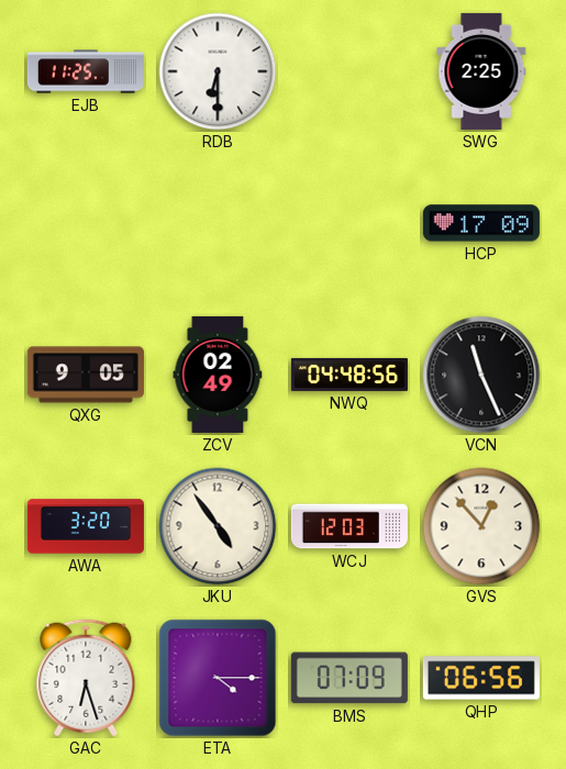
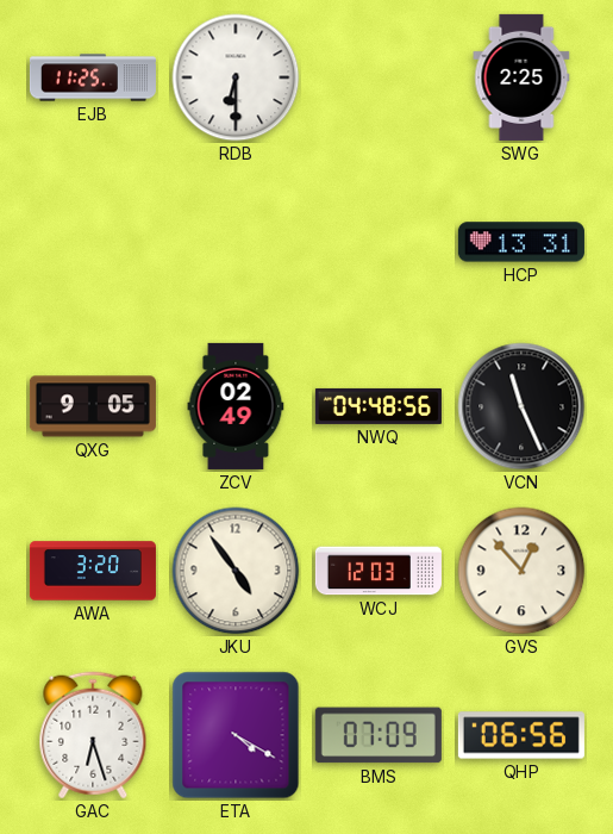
HCP: 17:09 -> 13:31
ETA: 4:15 -> 4:20
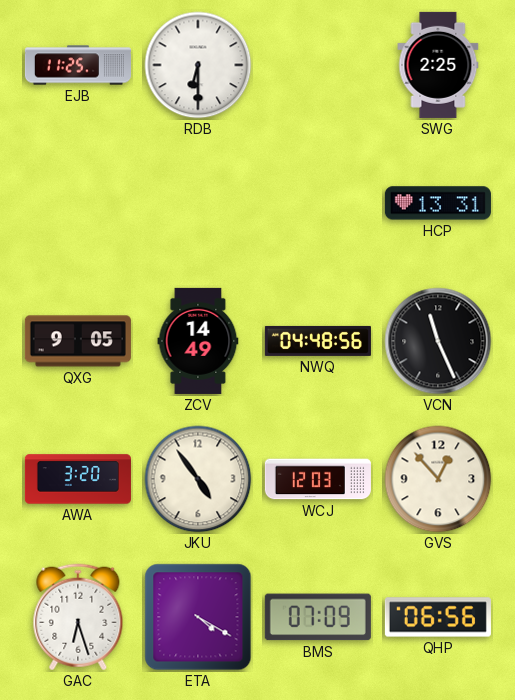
ZCV: 02:49 -> 14:49
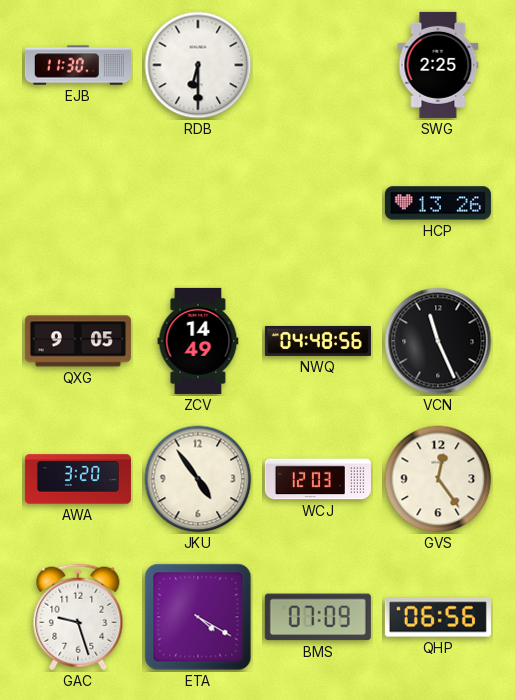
EJB: 11:25 -> 11:30
HCP: 13:31 -> 13:26
GVS: 12:53 -> 12:24
GAC: 6:27 -> 9:27
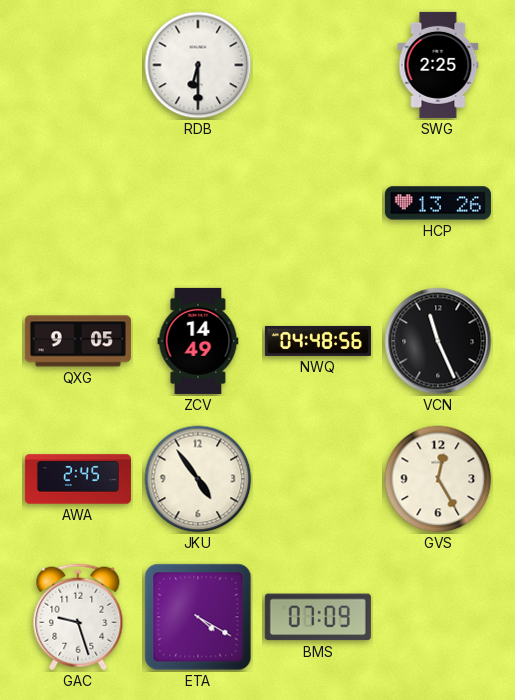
EJB: 11:30 -> none
AWA: 3:20 -> 2:45
WCJ: 12:03 -> none
GVS: 12:24 -> 12:25
QHP: 06:56 -> none
